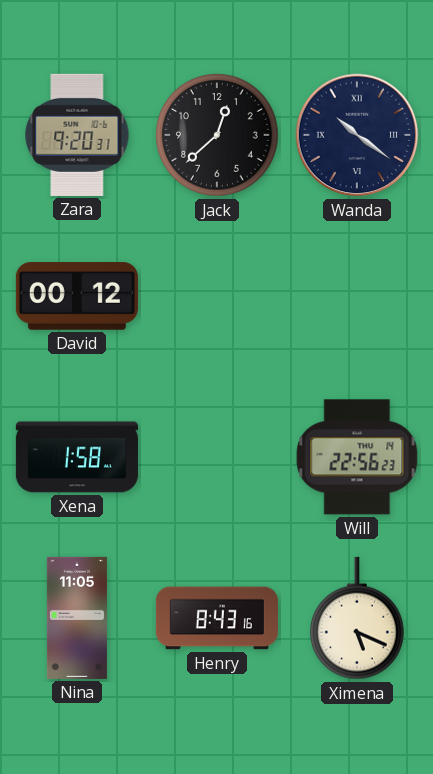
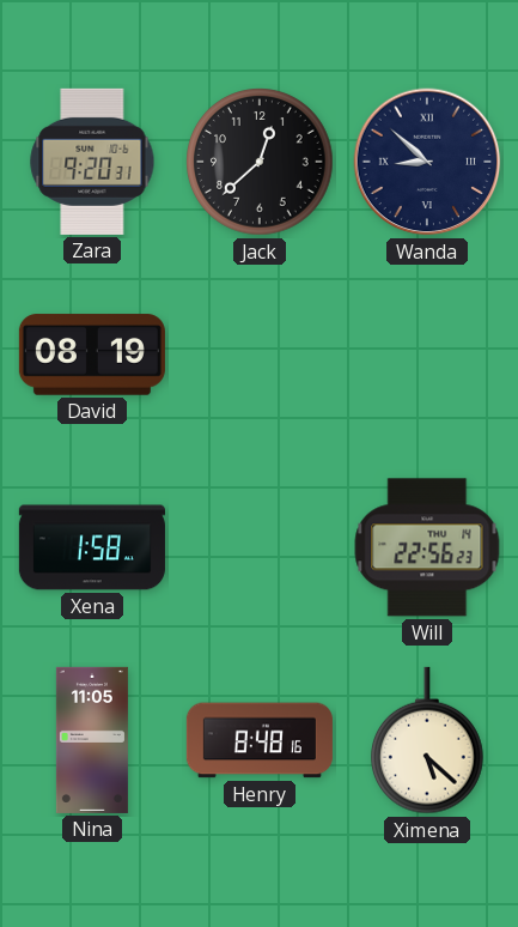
Wanda: 10:21 -> 8:52
David: 00:12 -> 08:19
Henry: 8:43 -> 8:48
Ximena: 5:19 -> 5:22
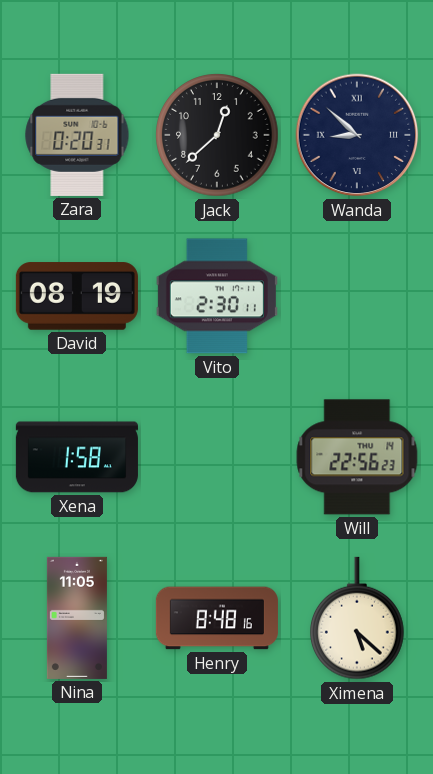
Zara: 9:20 -> 0:20
Vito: none -> 2:30
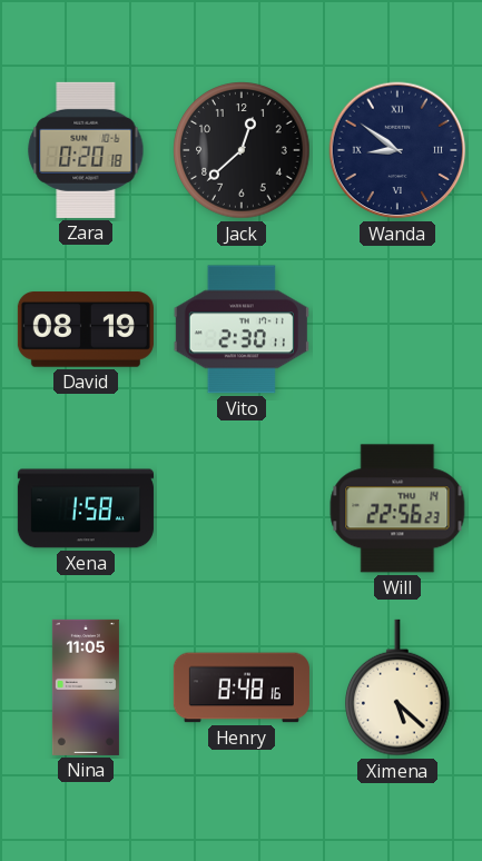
Zara: 0:20:31 -> 0:20:18
Wanda: 8:52 -> 8:51
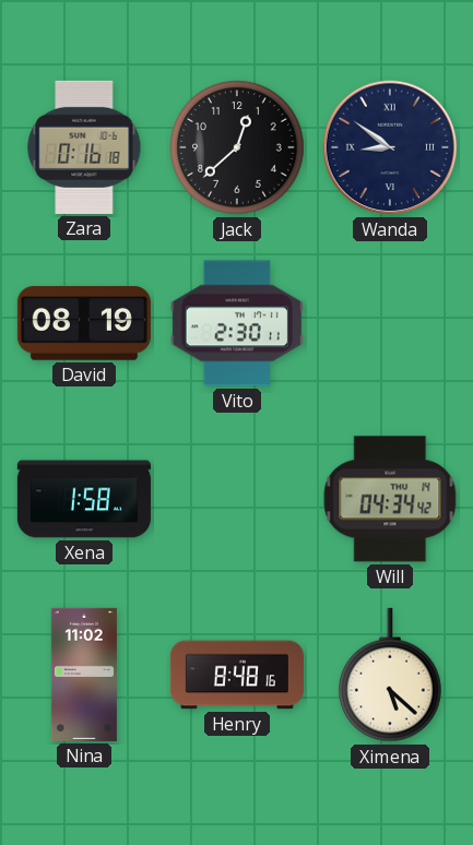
Zara: 0:20 -> 0:16
Will: 22:56 -> 04:34
Nina: 11:05 -> 11:02
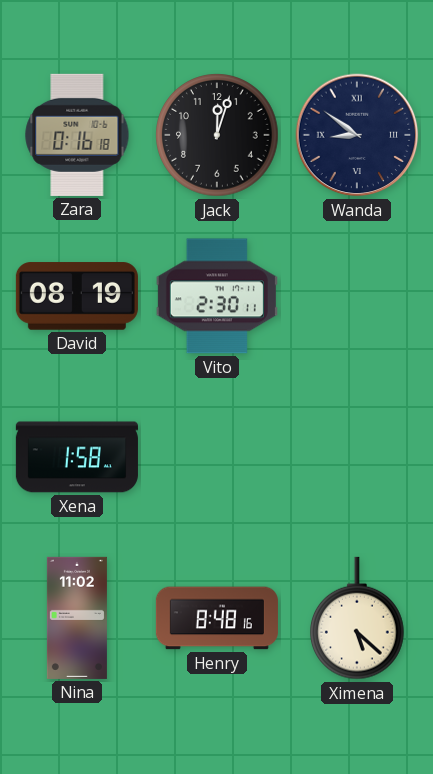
Jack: 12:38 -> 12:03
Will: 04:34 -> none
